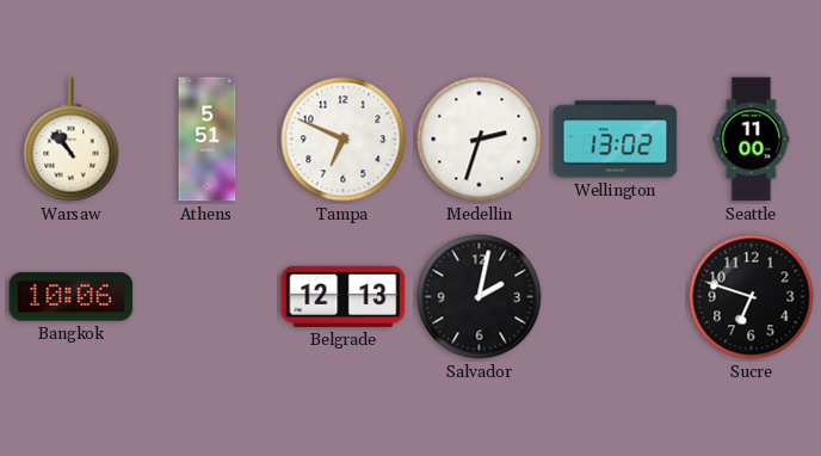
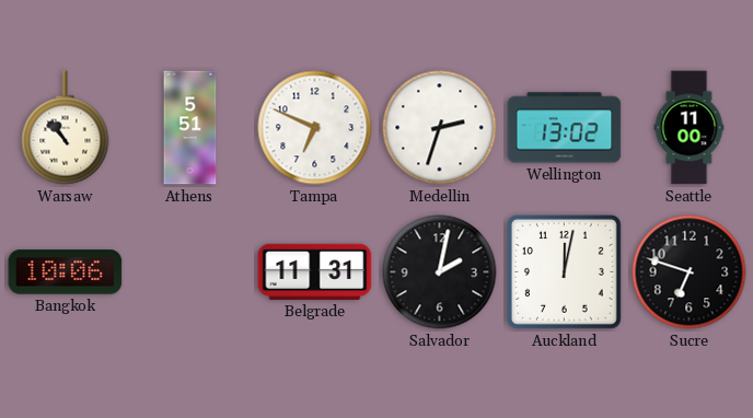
Belgrade: 12:13 -> 11:31
Auckland: none -> 12:02
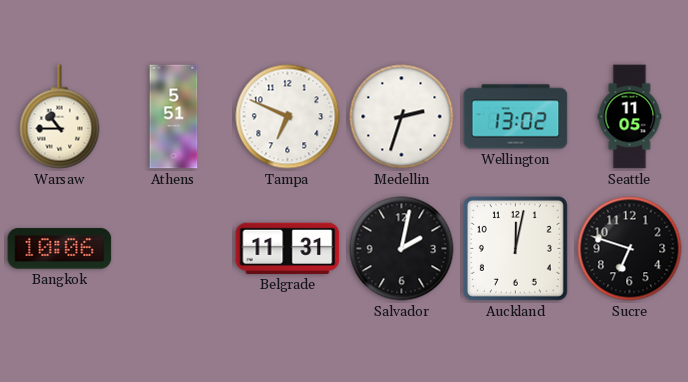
Warsaw: 10:53 -> 10:45
Seattle: 11:00 -> 11:05
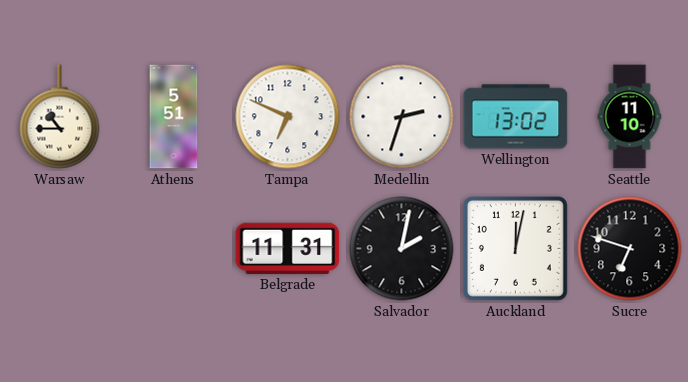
Seattle: 11:05 -> 11:10
Bangkok: 10:06 -> none
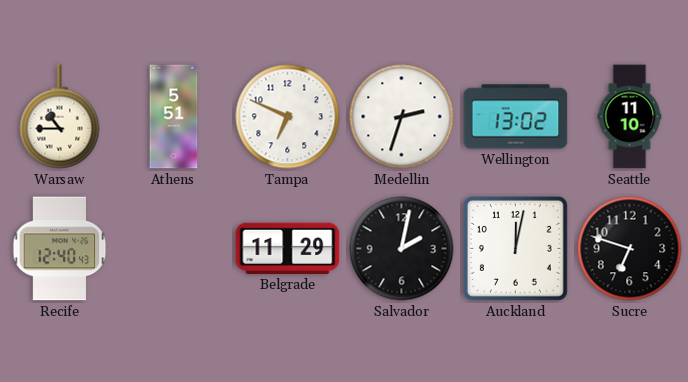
Recife: none -> 12:40
Belgrade: 11:31 -> 11:29
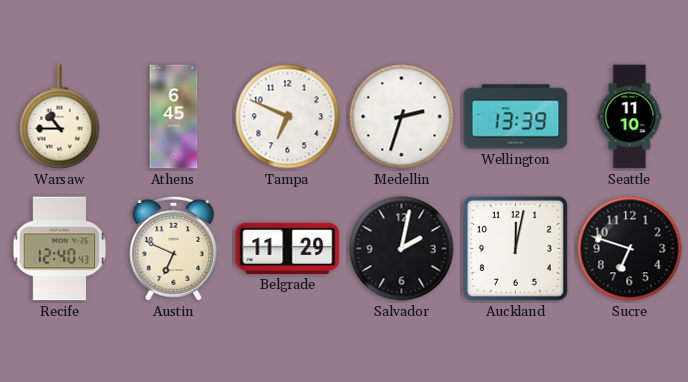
Athens: 5:51 -> 6:45
Wellington: 13:02 -> 13:39
Austin: none -> 6:49
